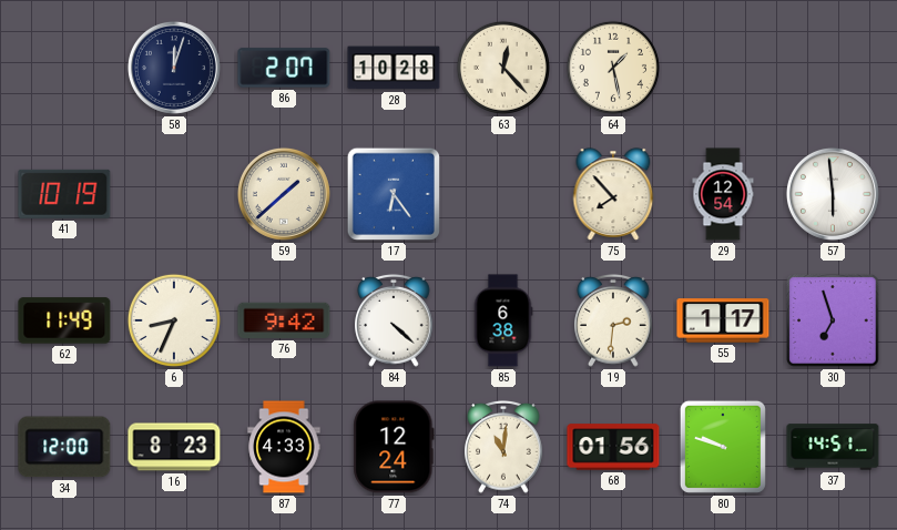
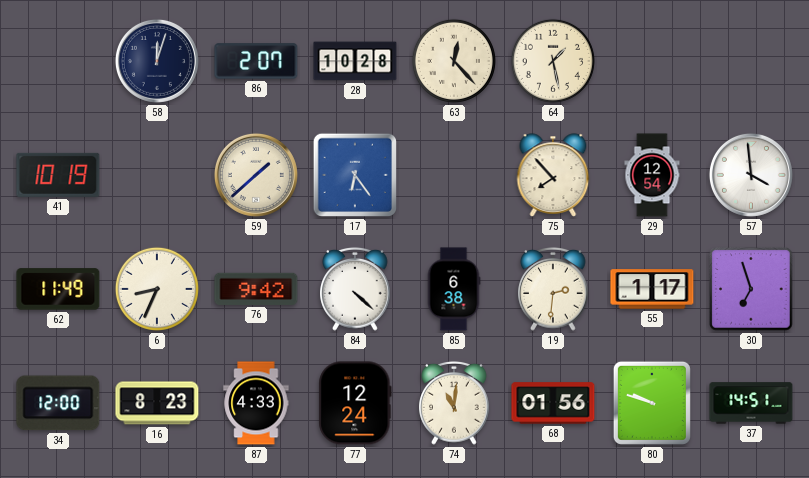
57: 5:59 -> 3:59
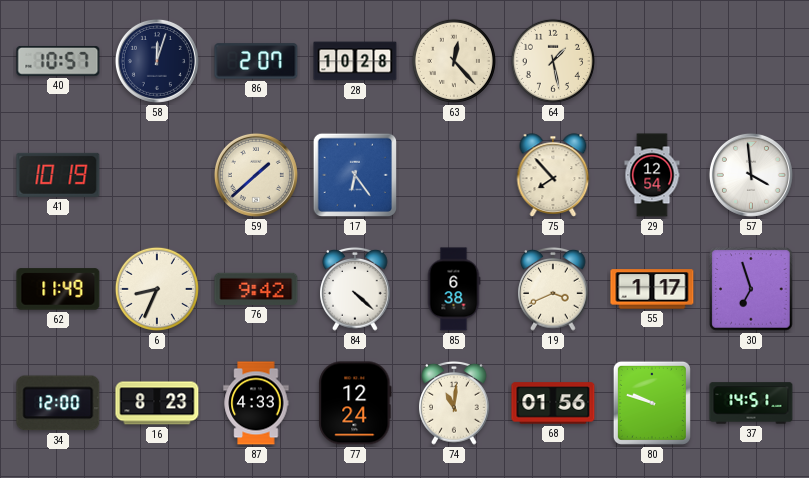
40: none -> 10:57
19: 2:31 -> 3:41
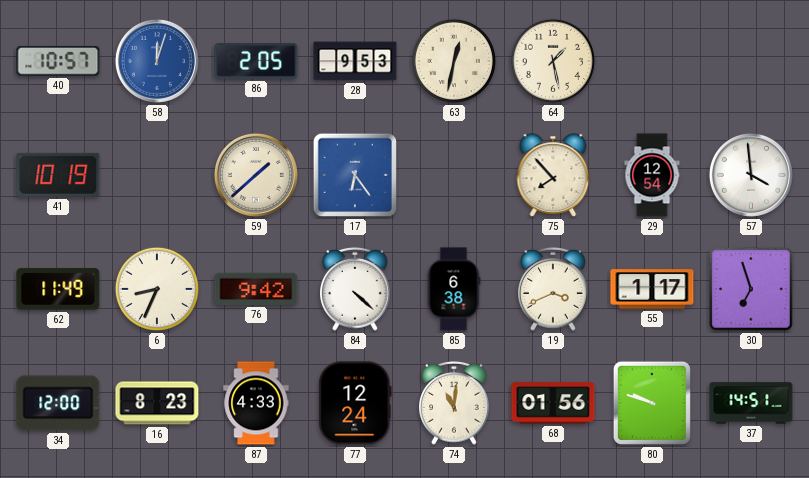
58 dial: navy -> blue
86: 2:07 -> 2:05
28: 10:28 -> 9:53
63: 12:23 -> 12:32
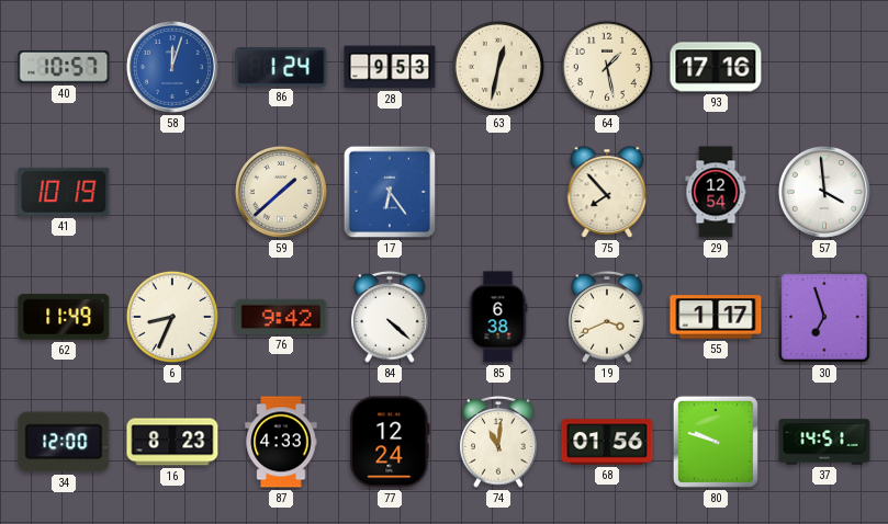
86: 2:05 -> 1:24
93: none -> 17:16
